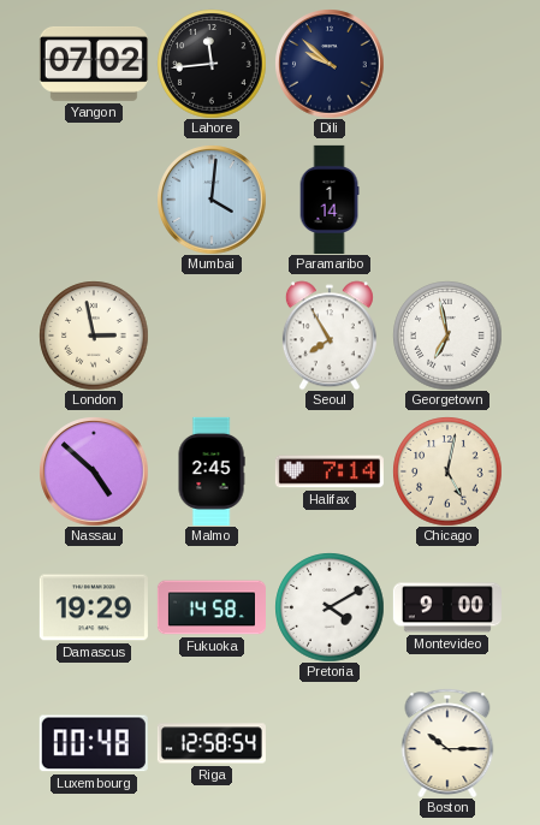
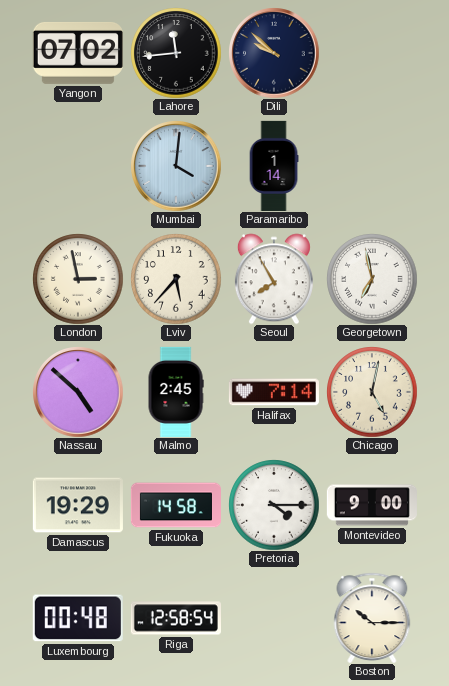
Lviv: none -> 5:37
Pretoria: 4:10 -> 4:15
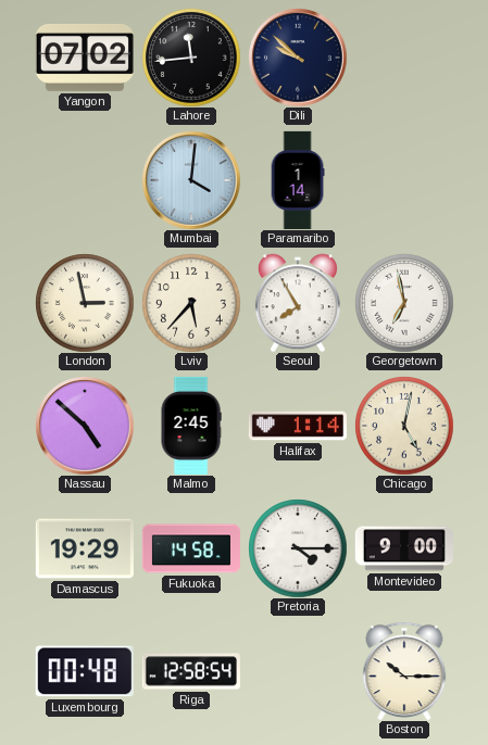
Halifax: 7:14 -> 1:14
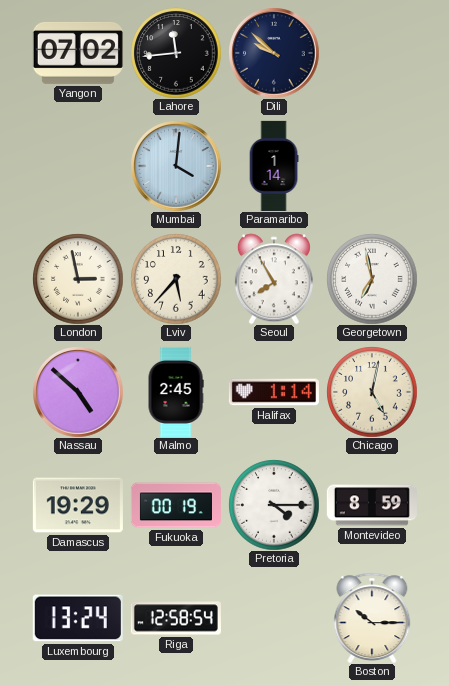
Fukuoka: 14:58 -> 00:19
Montevideo: 9:00 -> 8:59
Luxembourg: 00:48 -> 13:24
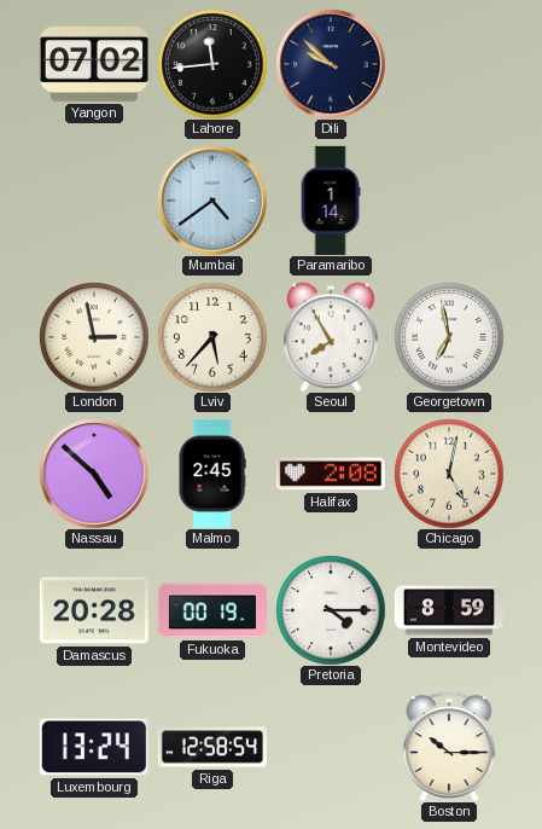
Mumbai: 4:01 -> 4:39
Halifax: 1:14 -> 2:08
Damascus: 19:29 -> 20:28
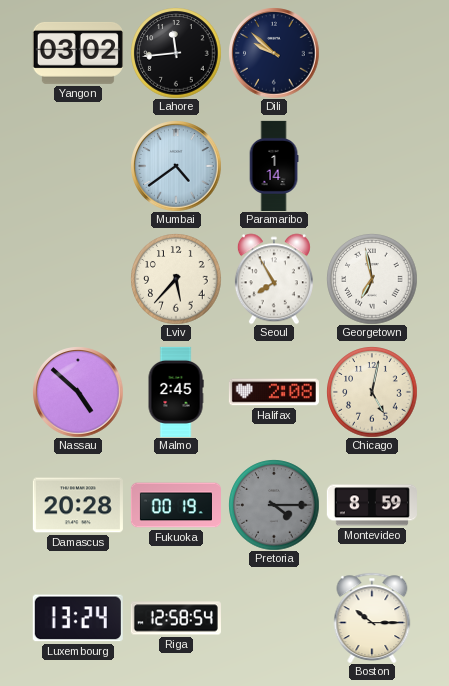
Yangon: 07:02 -> 03:02
London: 2:58 -> none
Pretoria dial: white -> grey
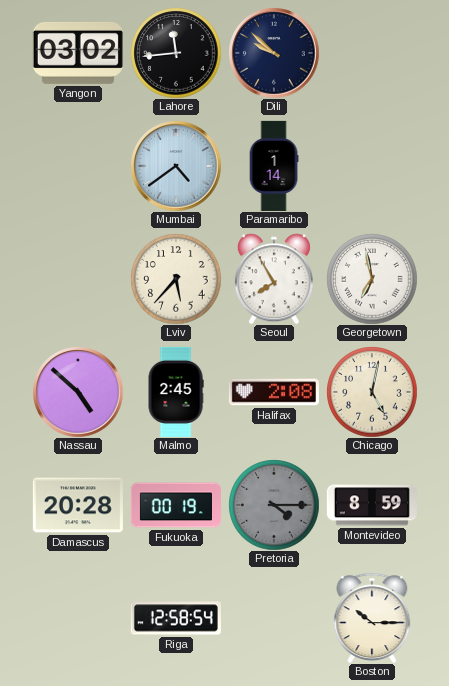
Luxembourg: 13:24 -> none
